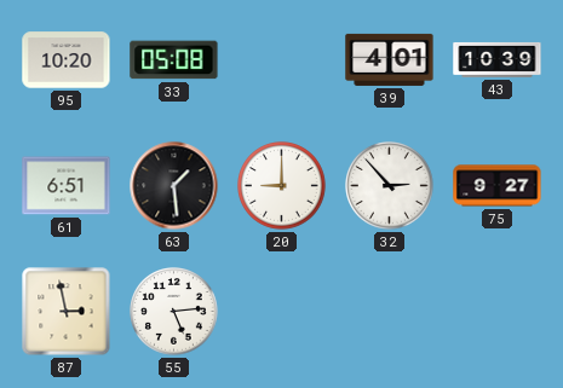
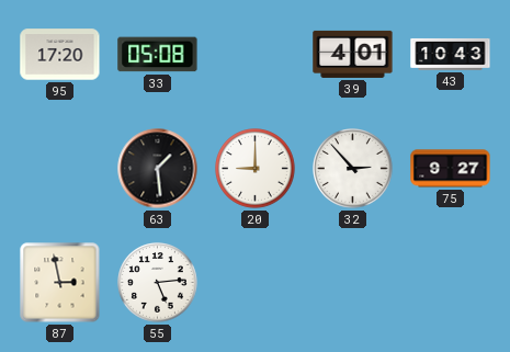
95: 10:20 -> 17:20
43: 10:39 -> 10:43
61: 6:51 -> none
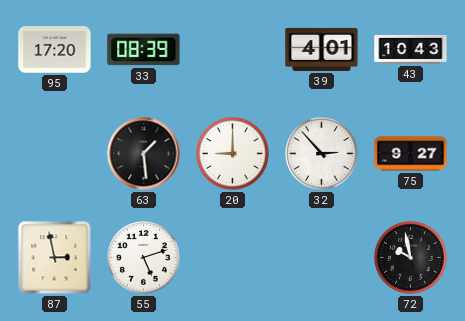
33: 05:08 -> 08:39
55: 5:14 -> 5:12
72: none -> 9:58
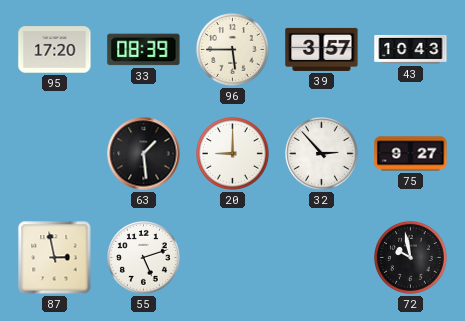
96: none -> 5:45
39: 4:01 -> 3:57
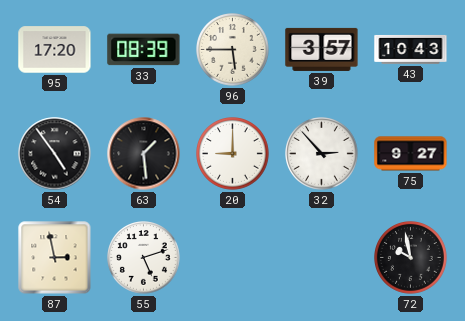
54: none -> 4:54
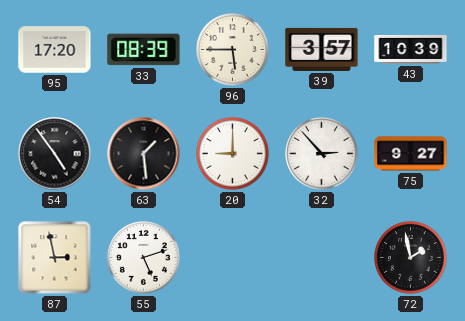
43: 10:43 -> 10:39
72: 9:58 -> 1:58
